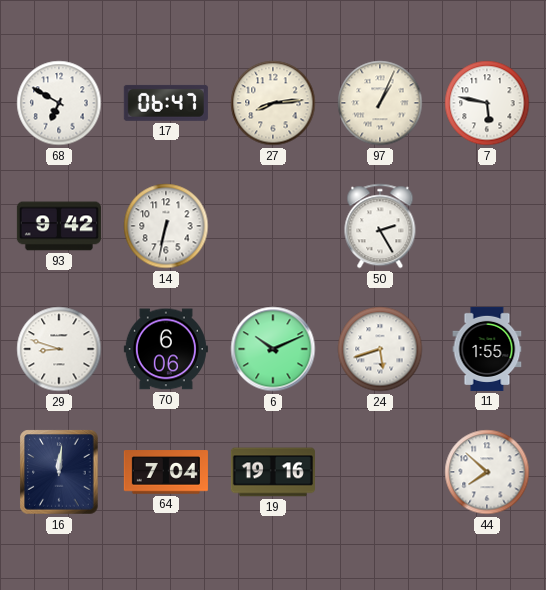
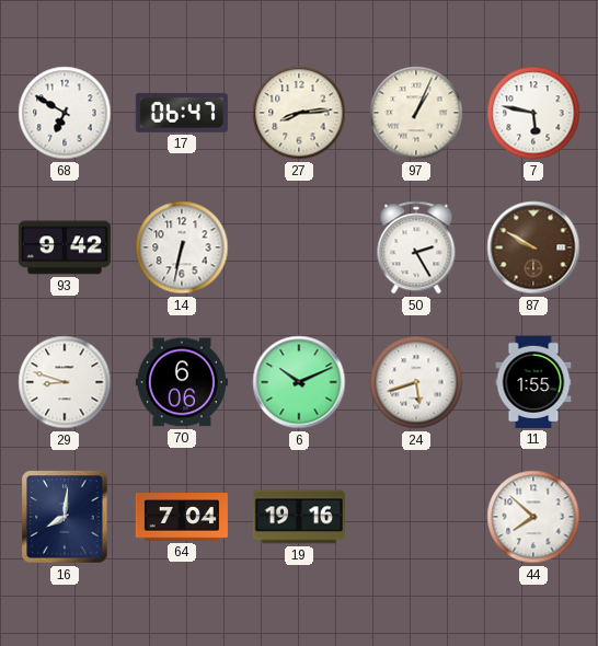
87: none -> 9:50
16: 12:01 -> 8:01
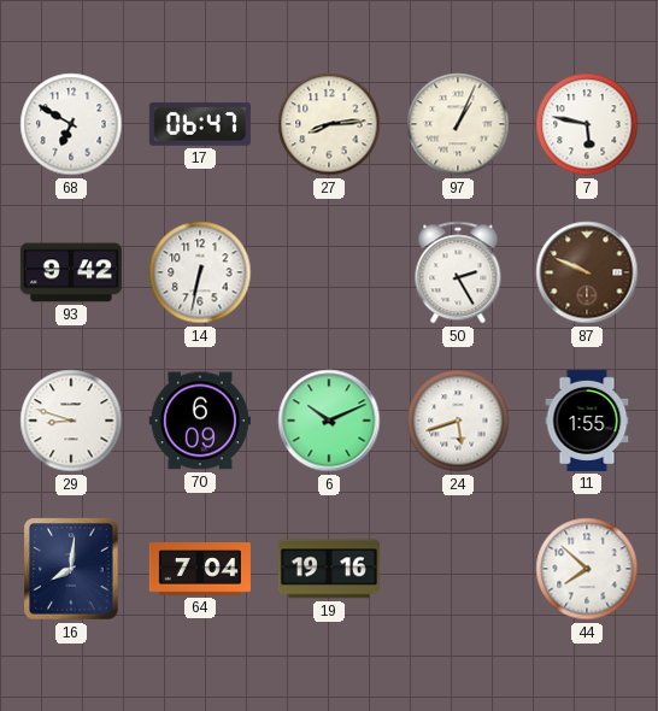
87: 9:50 -> 9:49
70: 6:06 -> 6:09
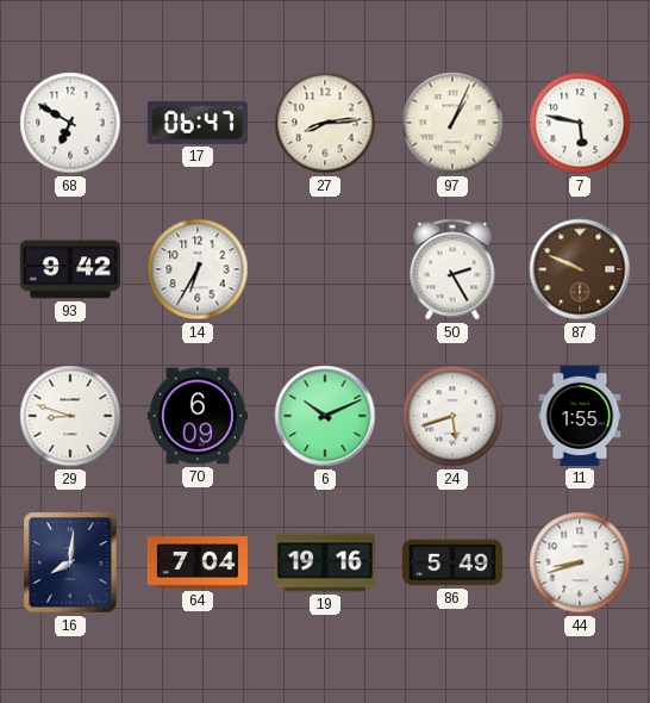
14: 6:32 -> 6:35
86: none -> 5:49
44: 7:52 -> 8:42
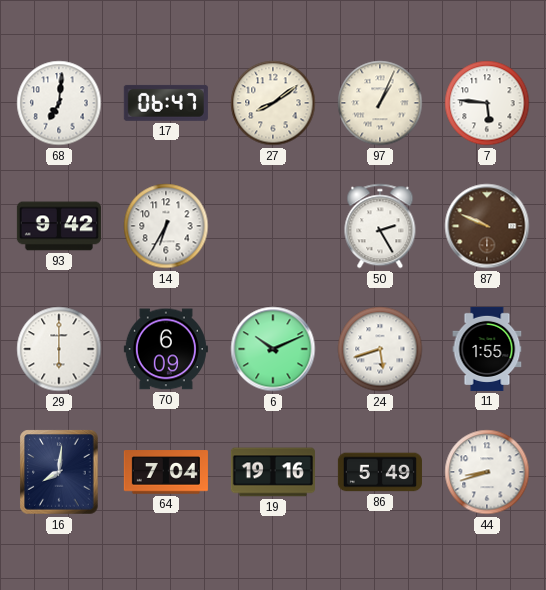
68: 6:50 -> 7:01
27: 8:14 -> 8:09
7: 5:47 -> 5:46
29: 8:48 -> 6:00
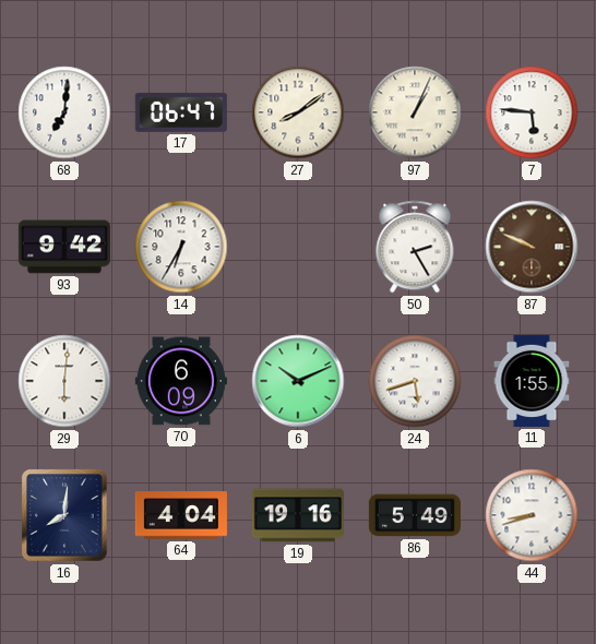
29: 6:00 -> 6:01
64: 7:04 -> 4:04
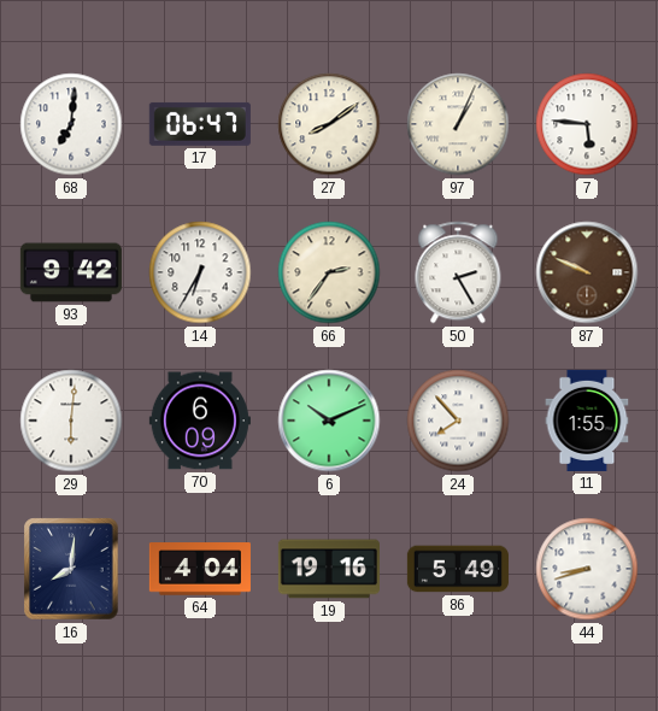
66: none -> 2:36
24: 5:42 -> 7:53
